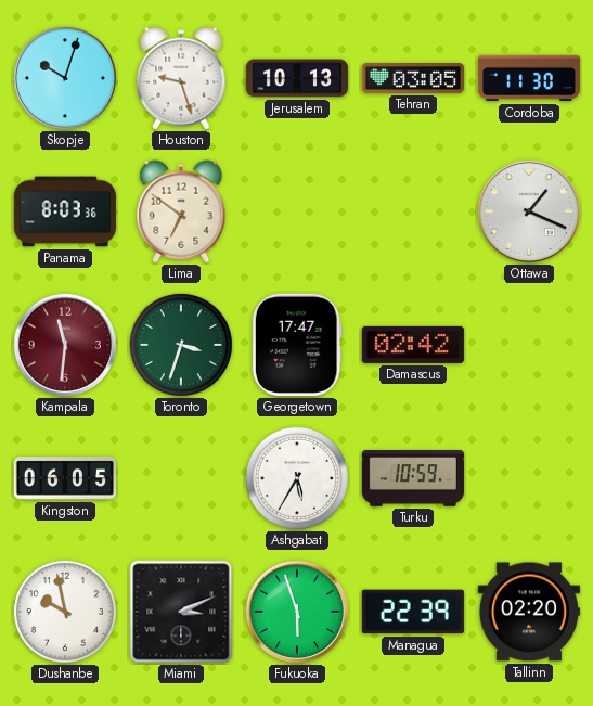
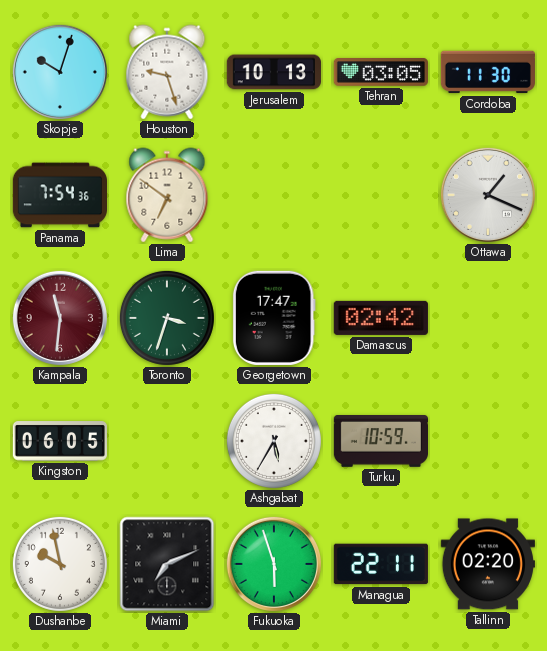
Panama: 8:03 -> 7:54
Miami: 3:11 -> 7:11
Managua: 22:39 -> 22:11
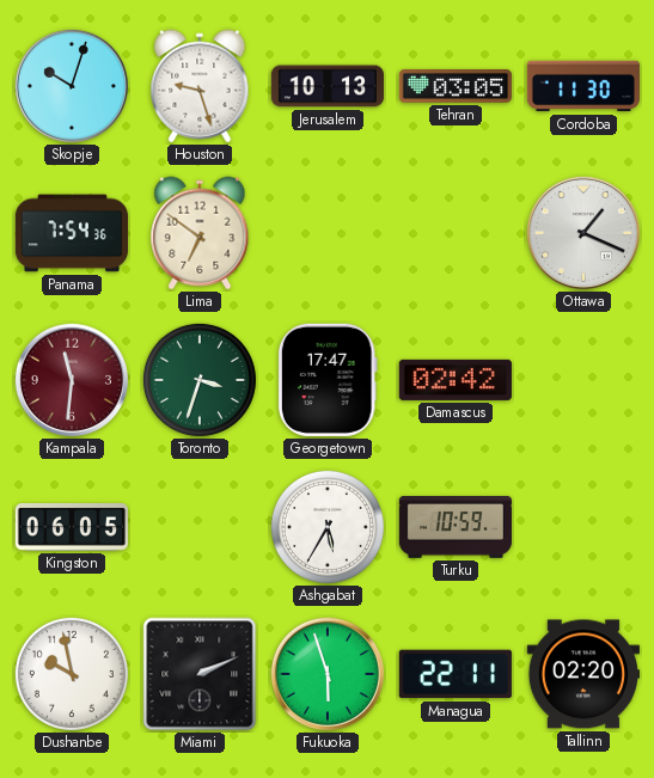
Miami: 7:11 -> 2:11
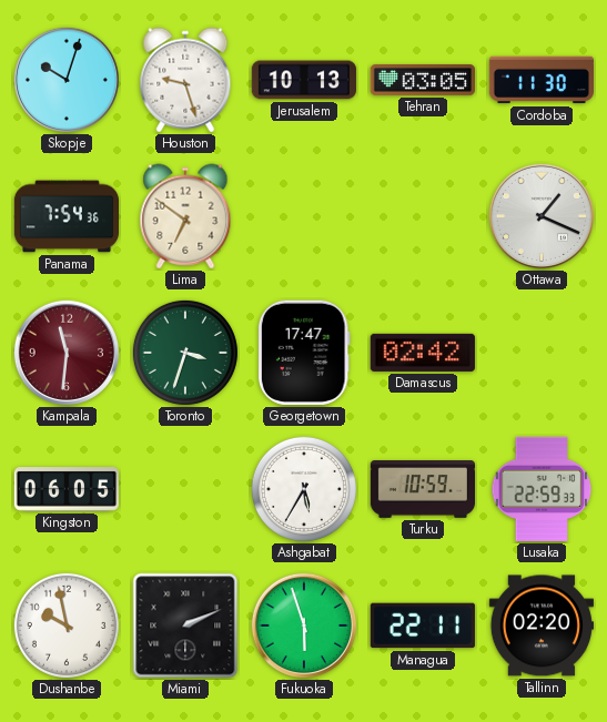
Lusaka: none -> 22:59
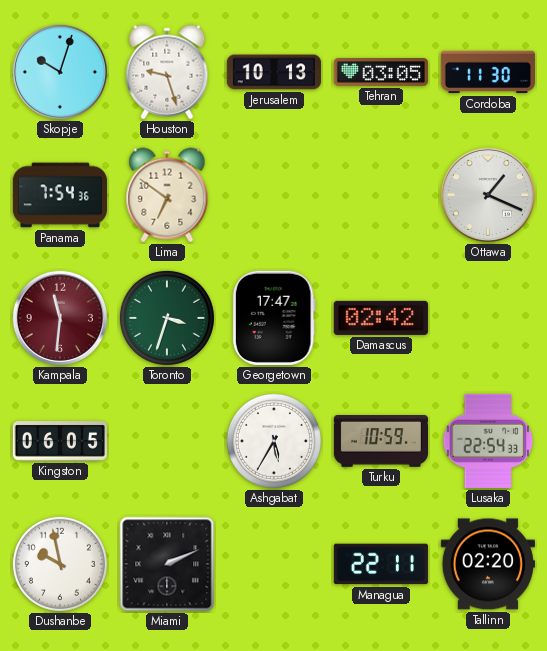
Lusaka: 22:59 -> 22:54
Fukuoka: 5:57 -> none
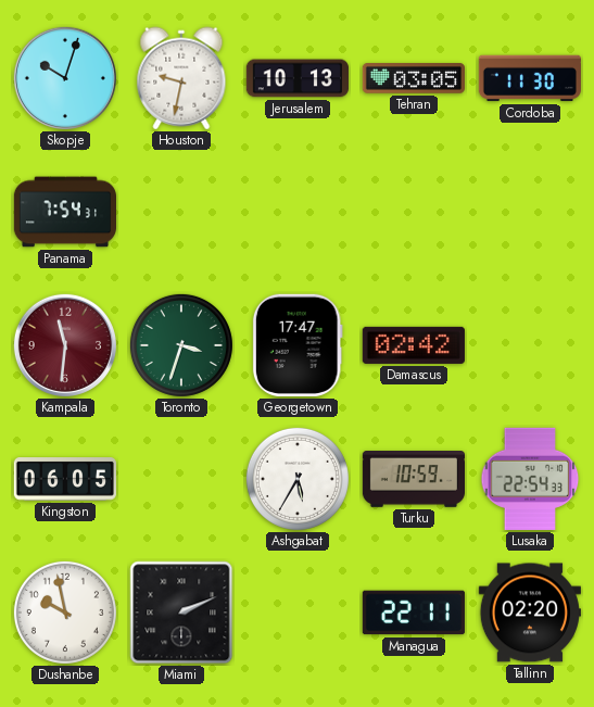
Houston: 9:27 -> 9:32
Panama: 7:54:36 -> 7:54:31
Lima: 6:51 -> none
Ottawa: 1:19 -> none
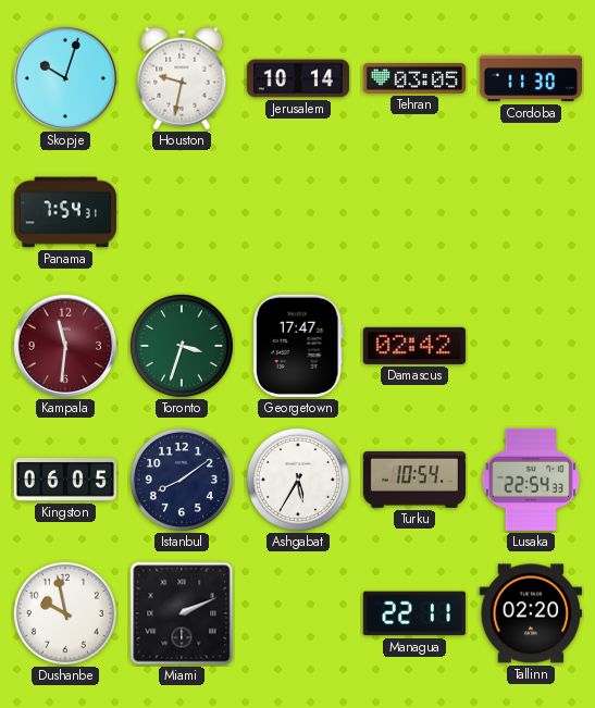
Jerusalem: 10:13 -> 10:14
Istanbul: none -> 8:09
Turku: 10:59 -> 10:54
